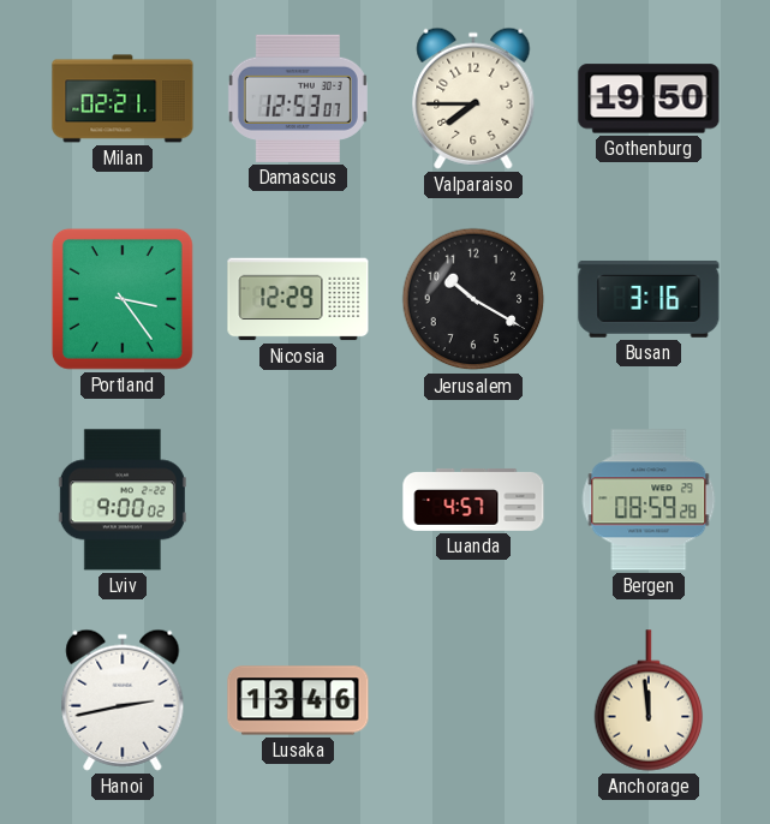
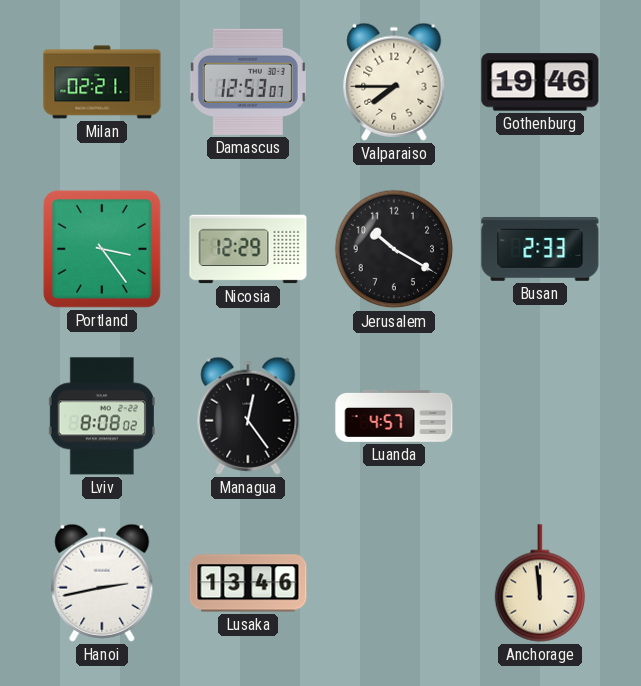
Gothenburg: 19:50 -> 19:46
Busan: 3:16 -> 2:33
Lviv: 9:00 -> 8:08
Managua: none -> 12:24
Bergen: 08:59 -> none
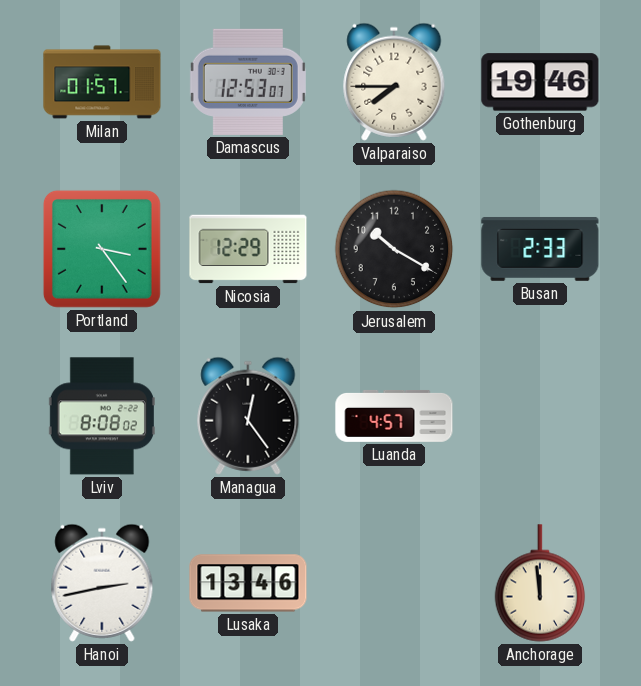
Milan: 02:21 -> 01:57
